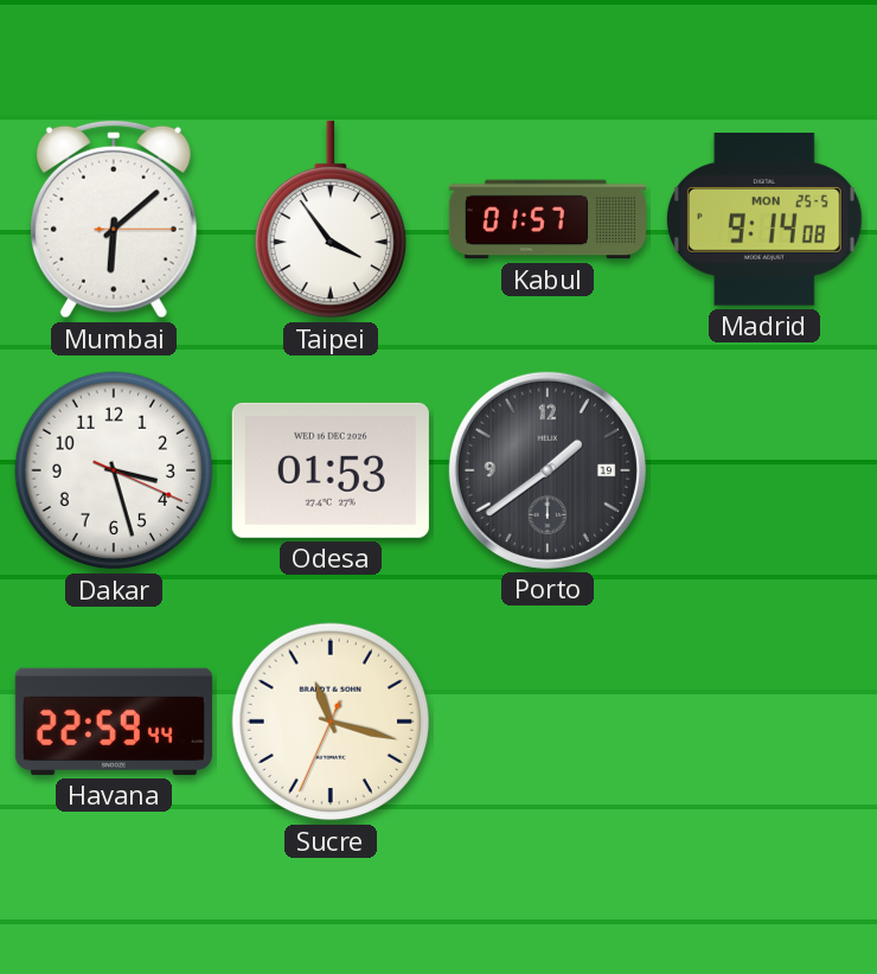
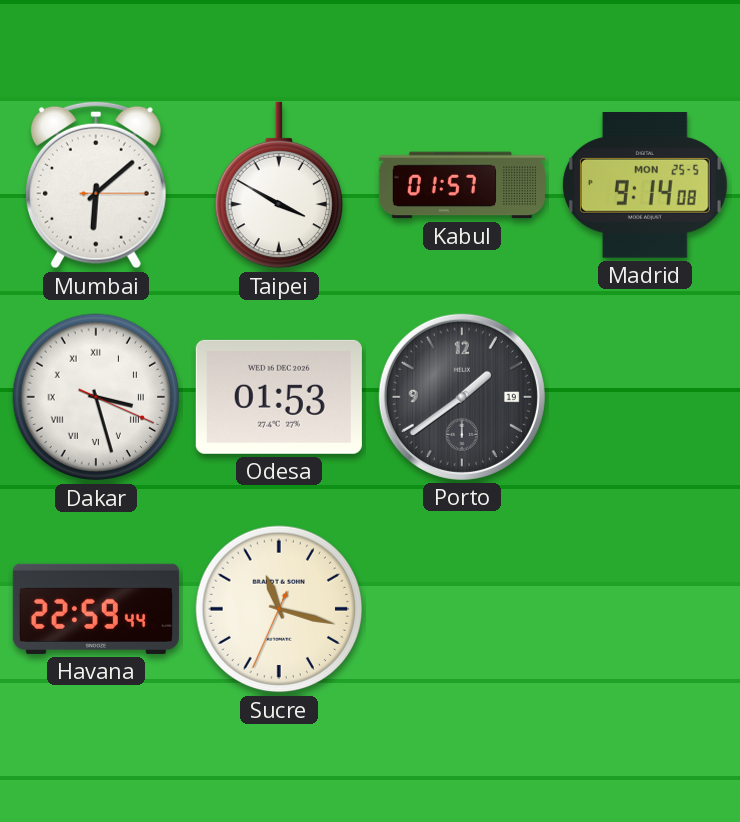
Taipei: 3:54 -> 3:50
Dakar numerals: Arabic -> Roman
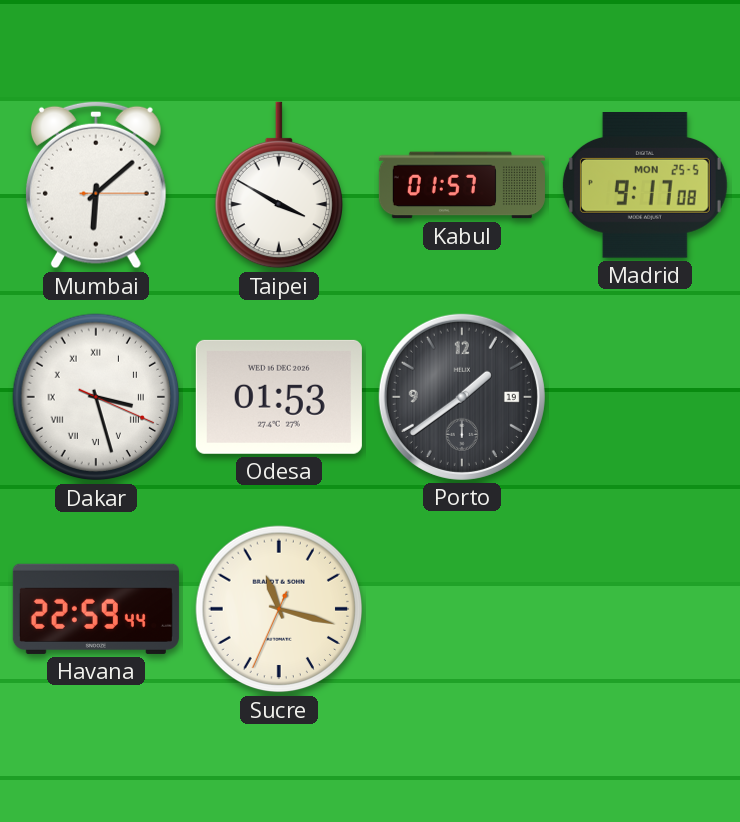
Madrid: 9:14 -> 9:17
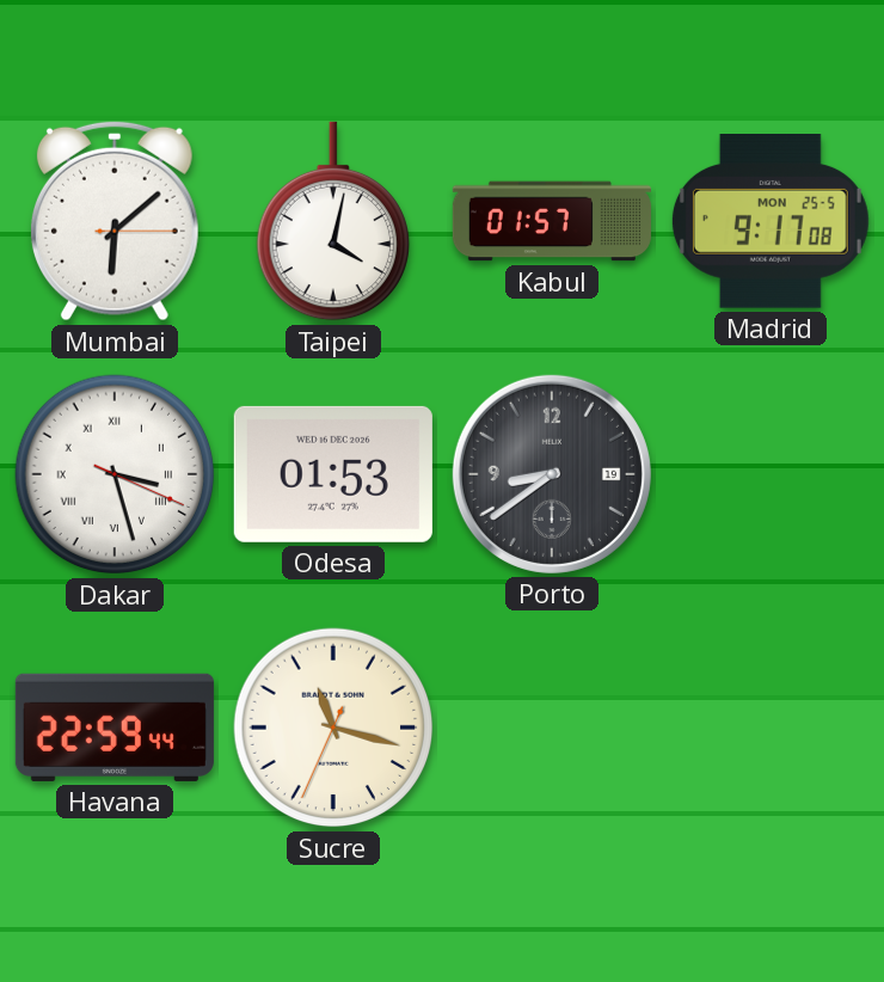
Taipei: 3:50 -> 4:02
Porto: 1:39 -> 8:39
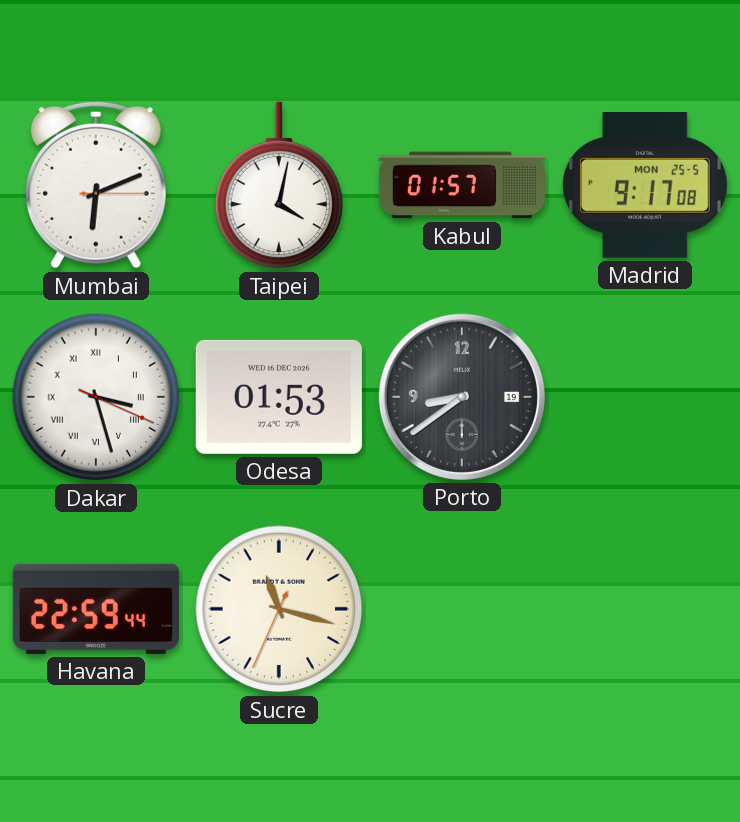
Mumbai: 6:08 -> 6:11
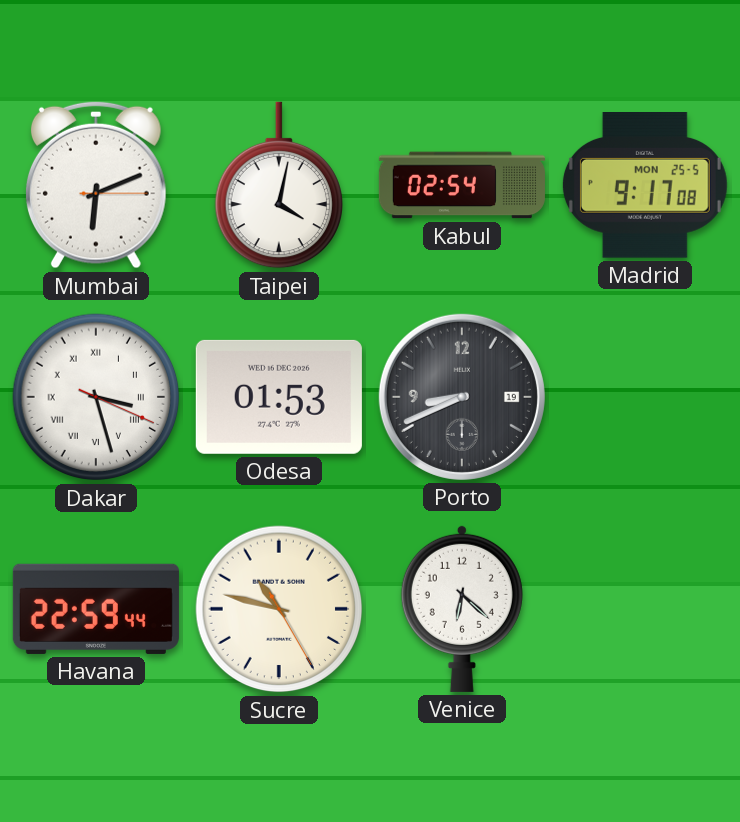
Kabul: 01:57 -> 02:54
Porto: 8:39 -> 8:41
Sucre: 11:17 -> 10:47
Venice: none -> 6:22
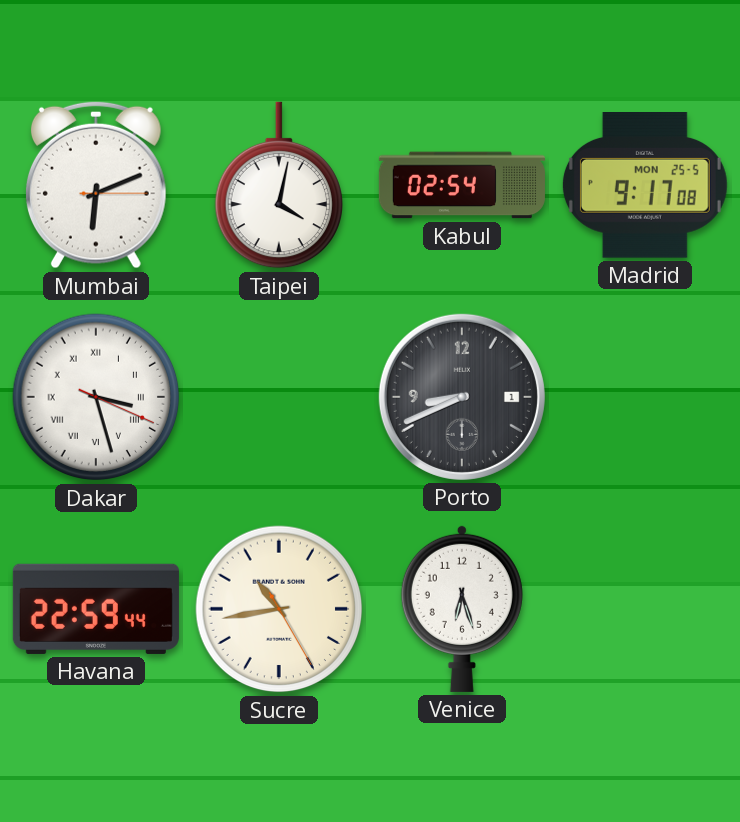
Odesa: 01:53 -> none
Porto date: 19 -> 1
Sucre: 10:47 -> 10:43
Venice: 6:22 -> 6:27
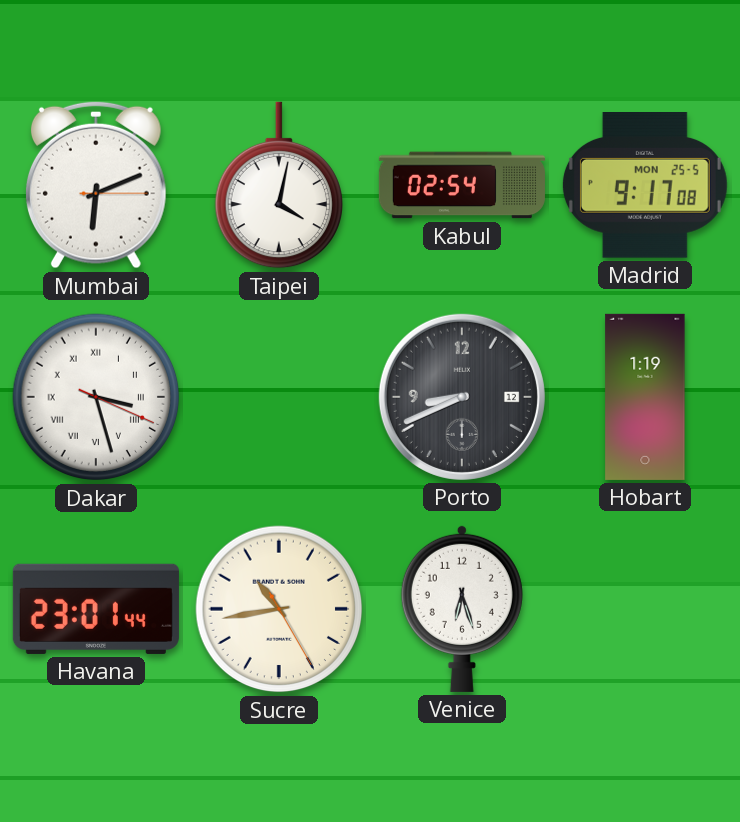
Porto date: 1 -> 12
Hobart: none -> 1:19
Havana: 22:59 -> 23:01
